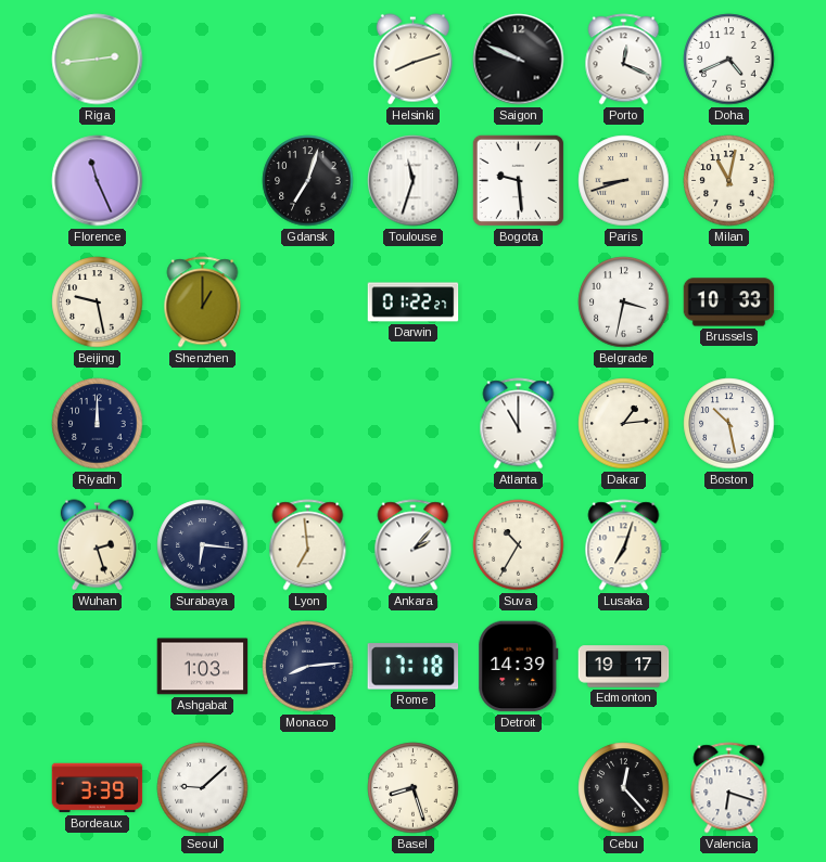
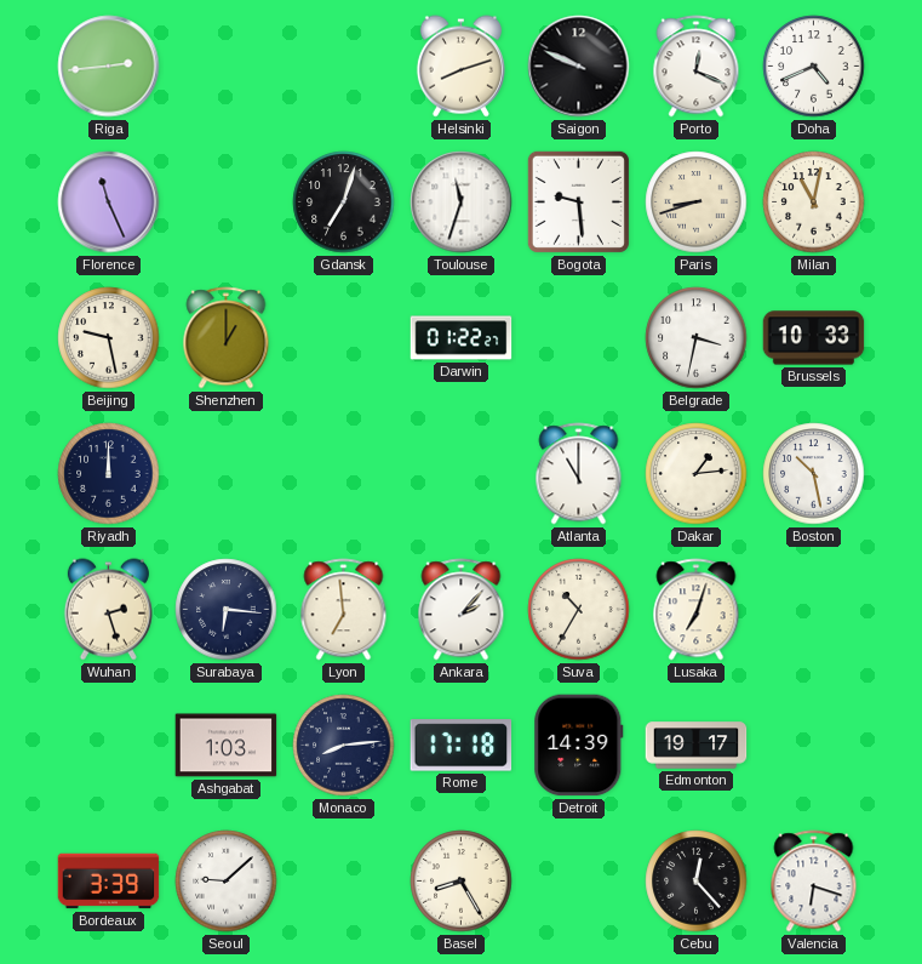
Basel: 8:27 -> 8:25
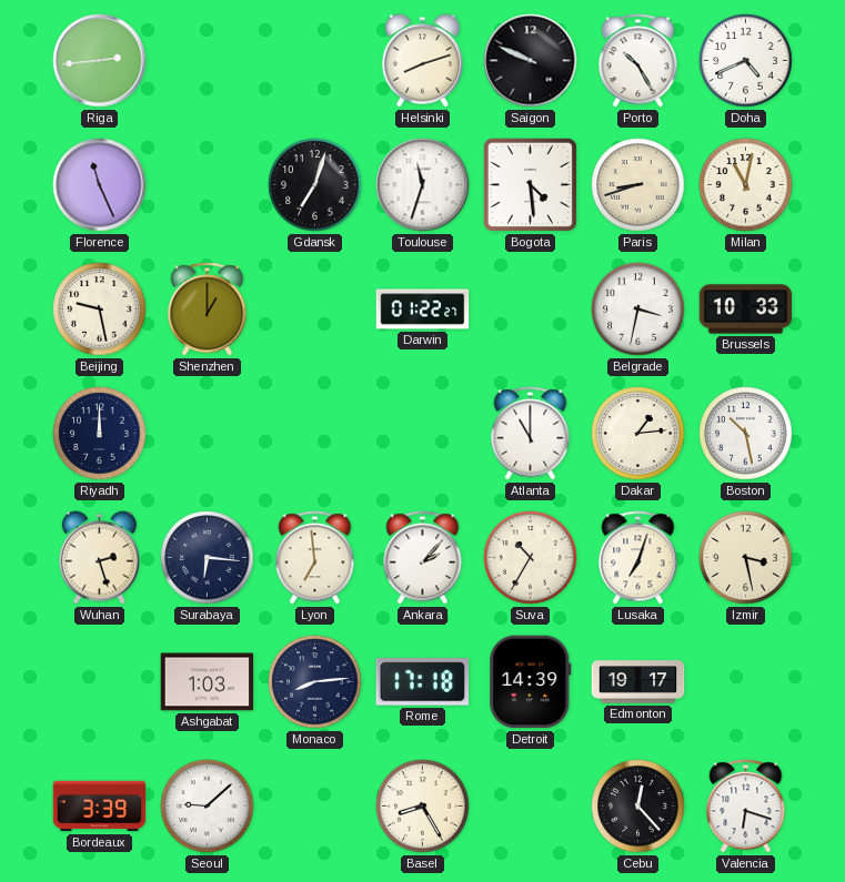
Porto: 12:19 -> 10:25
Bogota: 9:29 -> 4:29
Izmir: none -> 3:28
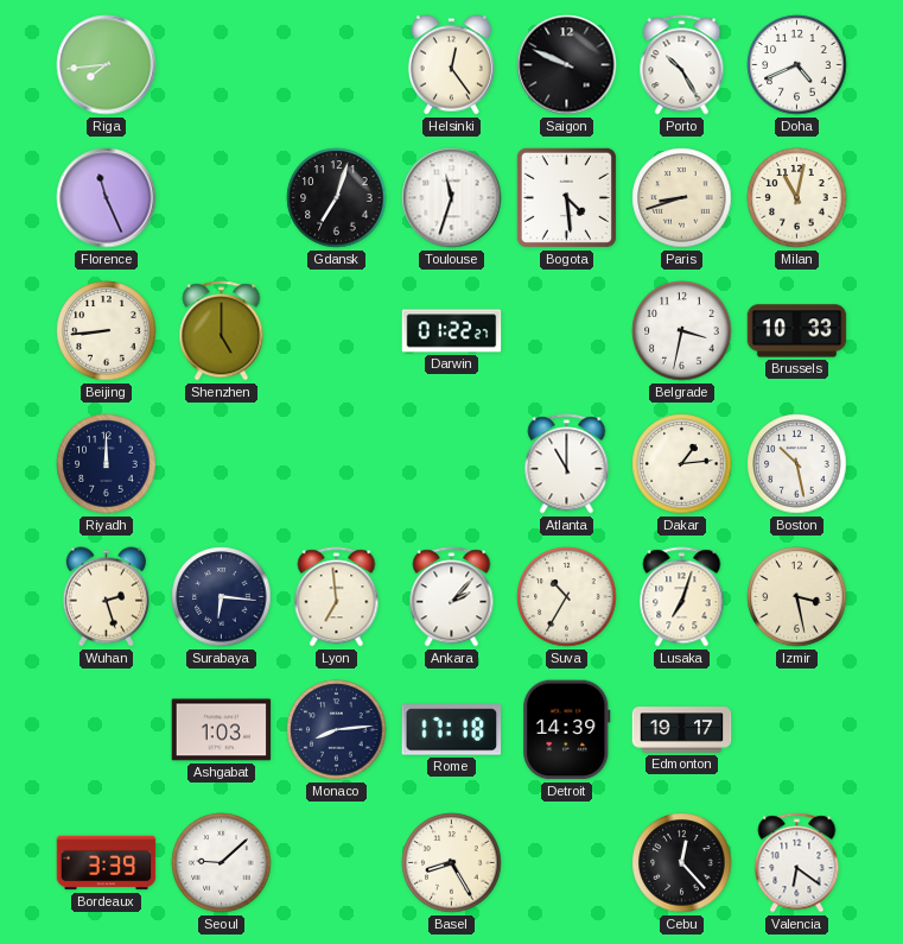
Riga: 2:44 -> 7:44
Helsinki: 8:12 -> 12:24
Beijing: 9:28 -> 8:44
Shenzhen: 1:00 -> 5:00
Valencia: 6:18 -> 6:21
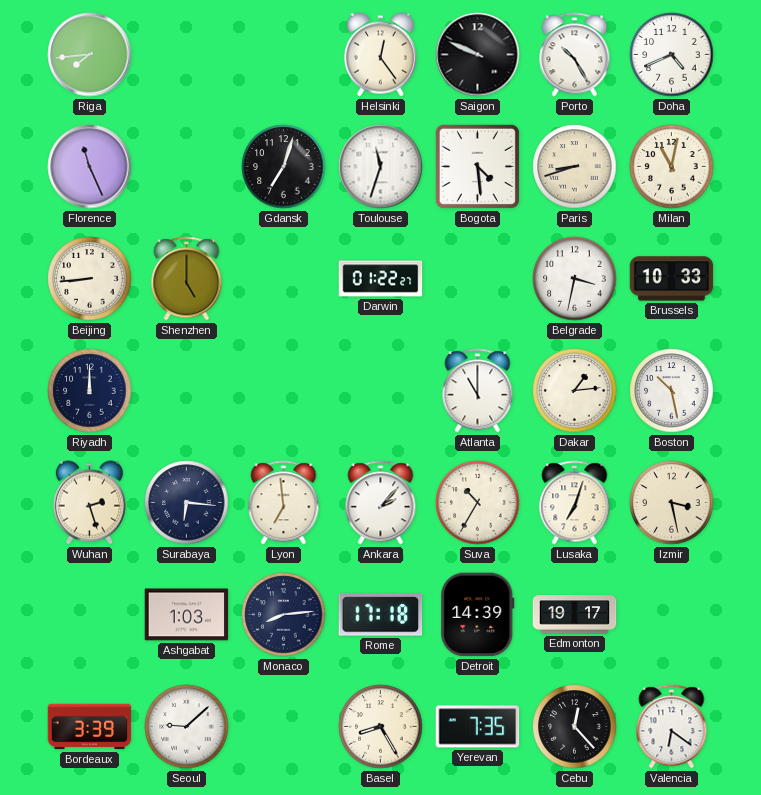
Yerevan: none -> 7:35
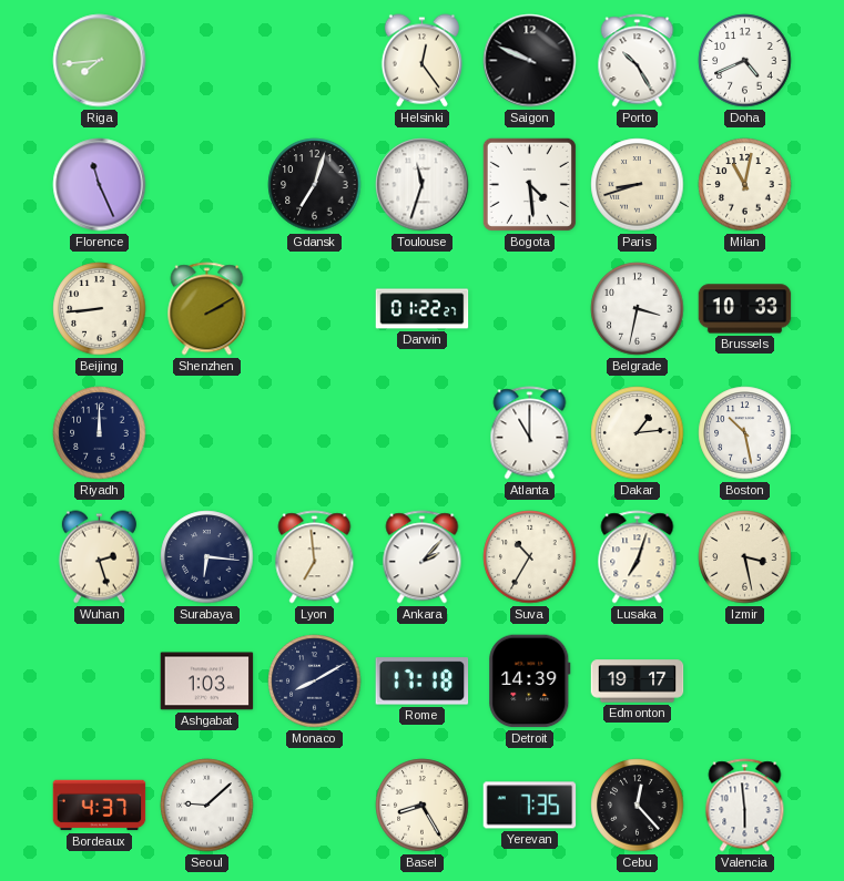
Shenzhen: 5:00 -> 2:10
Monaco: 8:14 -> 8:10
Bordeaux: 3:39 -> 4:37
Valencia: 6:21 -> 5:59
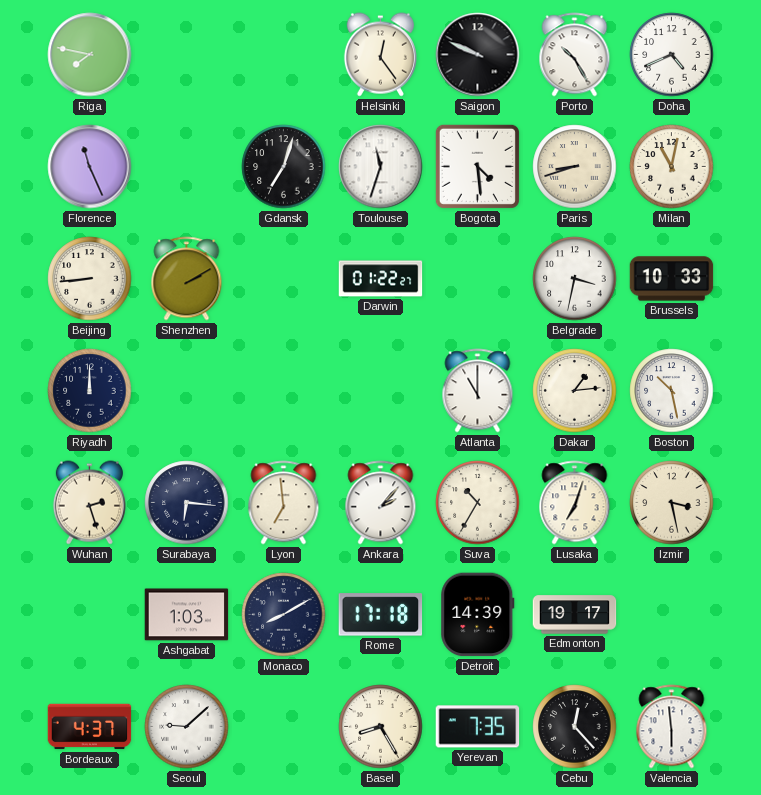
Riga: 7:44 -> 7:47
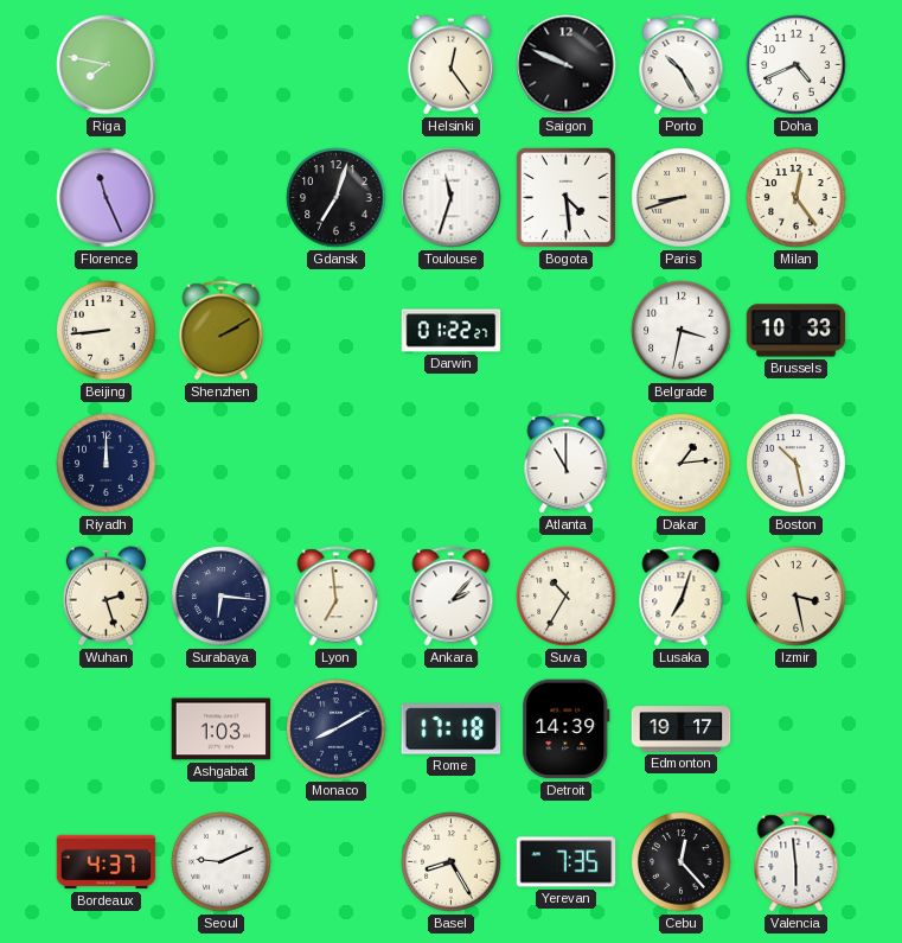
Milan: 11:02 -> 12:24
Seoul: 9:08 -> 9:11
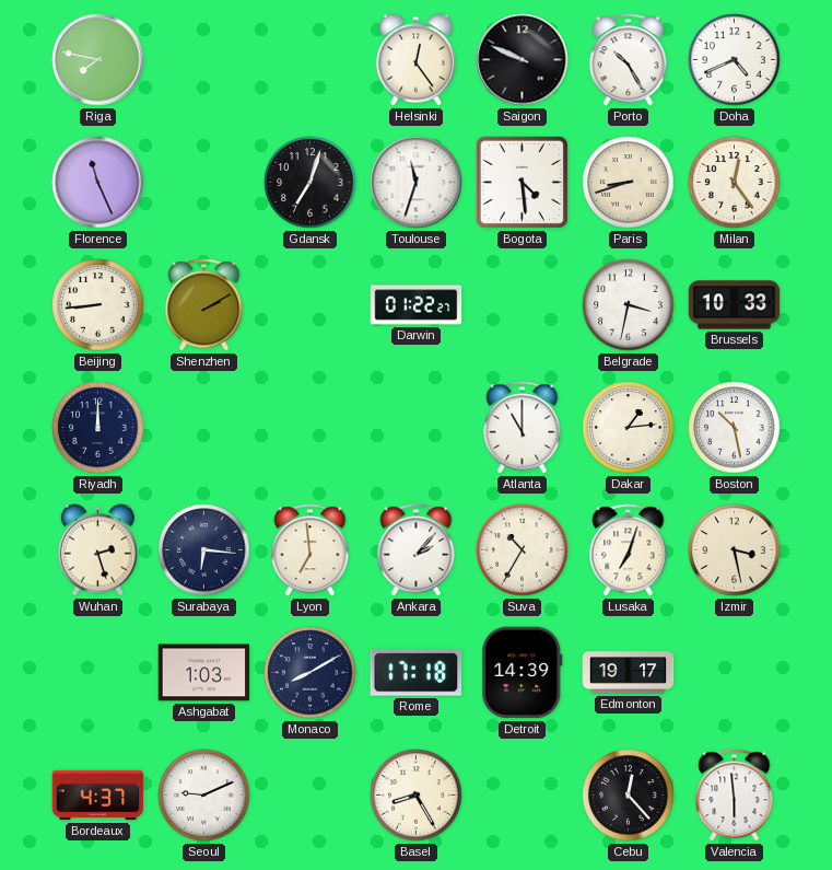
Yerevan: 7:35 -> none
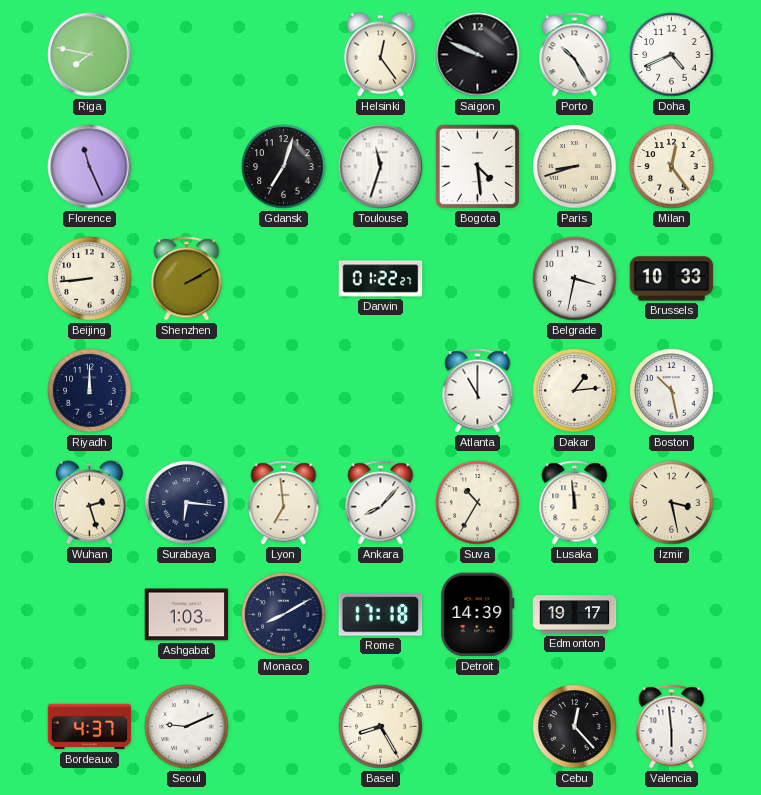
Ankara: 2:07 -> 8:07
Lusaka: 7:03 -> 11:59
